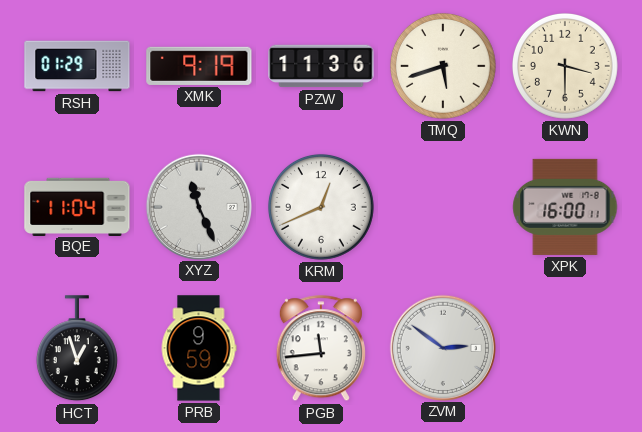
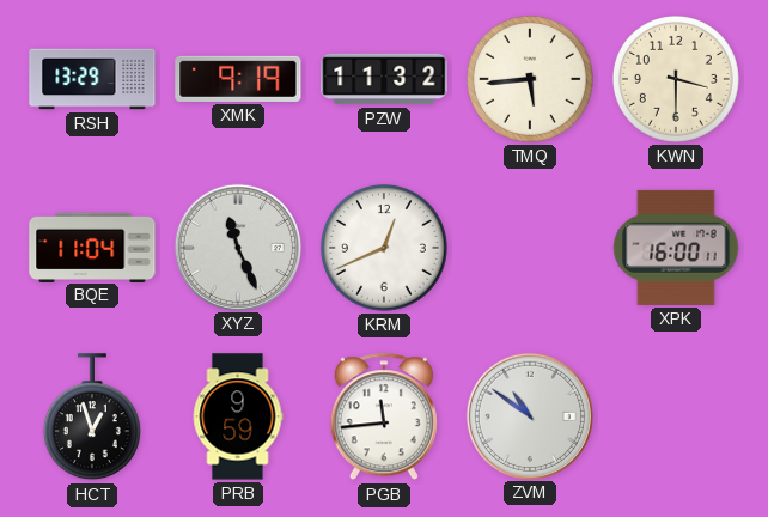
RSH: 01:29 -> 13:29
PZW: 11:36 -> 11:32
TMQ: 5:42 -> 5:44
ZVM: 2:51 -> 10:51
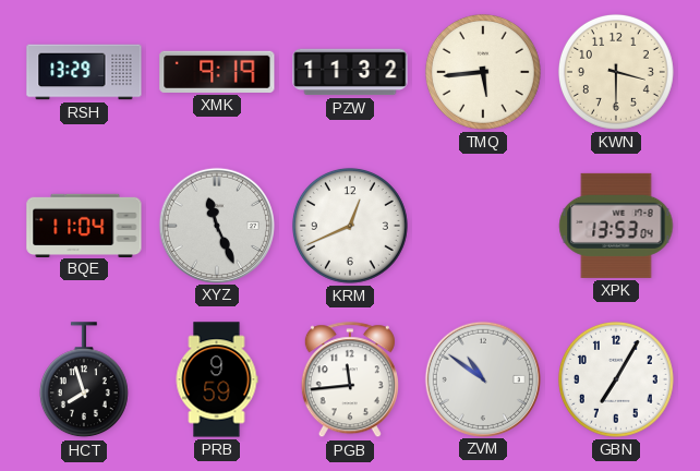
XPK: 16:00 -> 13:53
HCT: 12:57 -> 7:57
GBN: none -> 7:05
